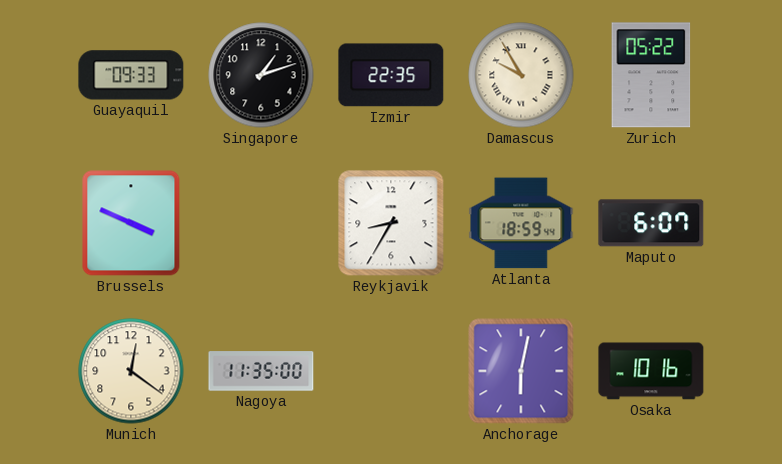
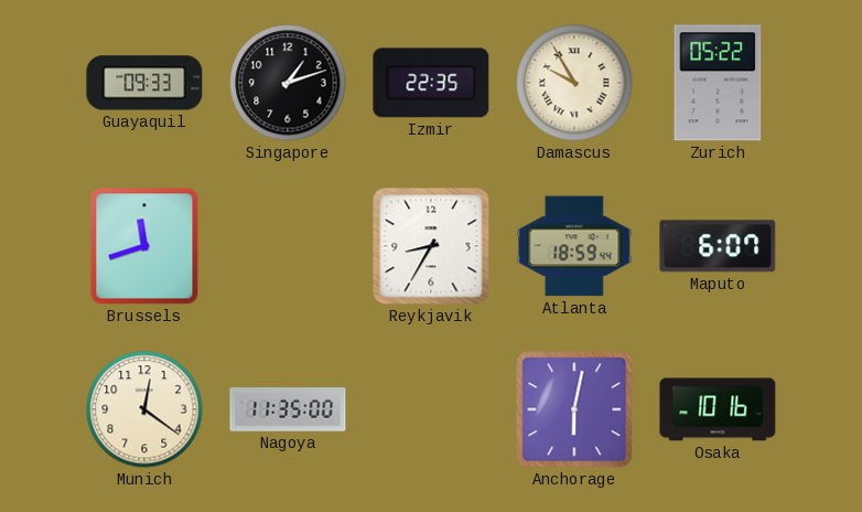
Brussels: 3:49 -> 11:42
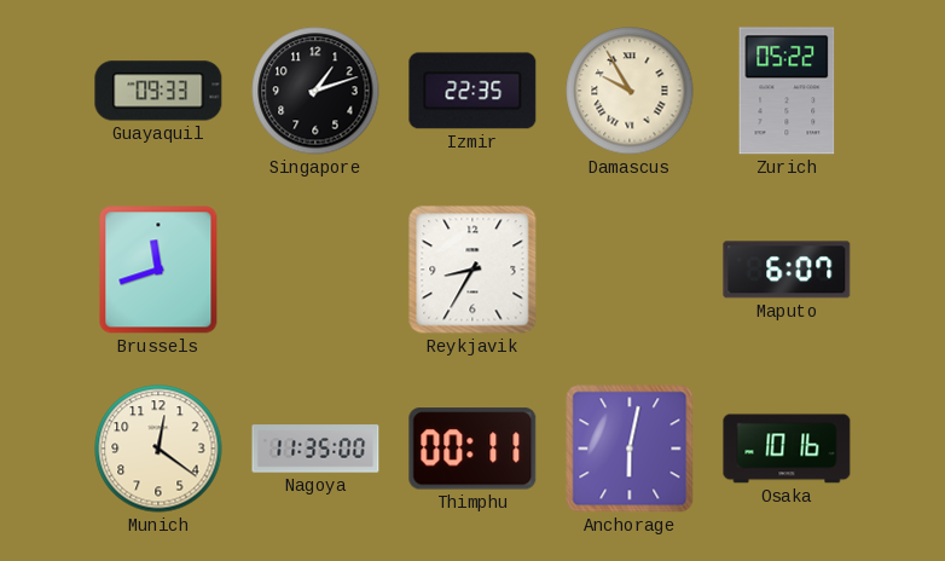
Atlanta: 18:59 -> none
Thimphu: none -> 00:11
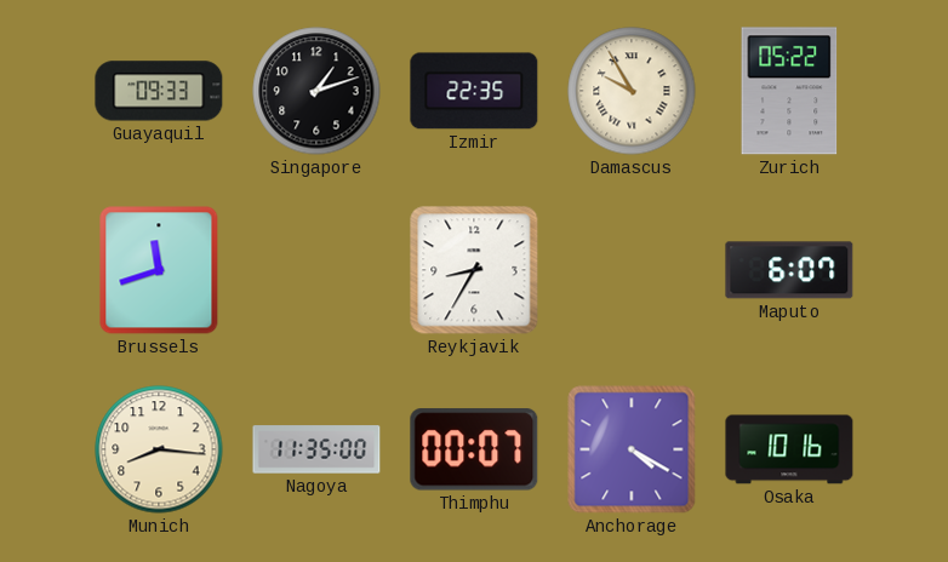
Munich: 12:21 -> 8:16
Thimphu: 00:11 -> 00:07
Anchorage: 6:02 -> 4:20
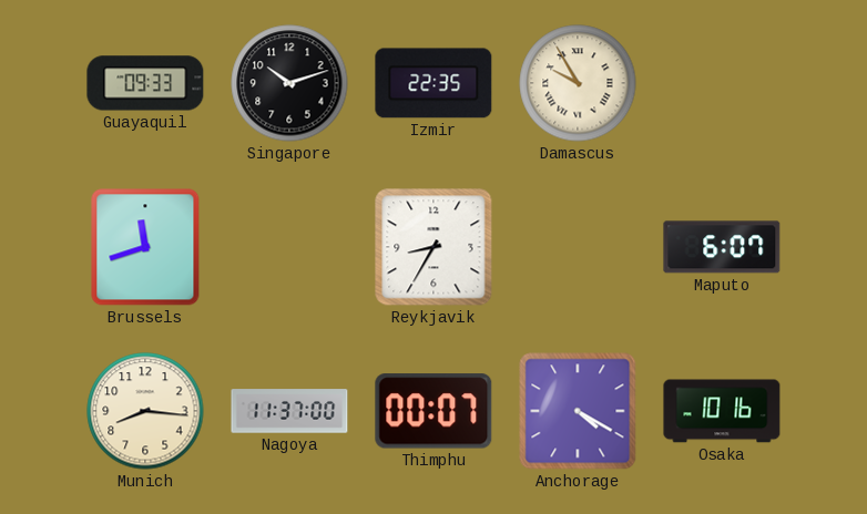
Singapore: 1:12 -> 10:12
Zurich: 05:22 -> none
Nagoya: 11:35 -> 11:37
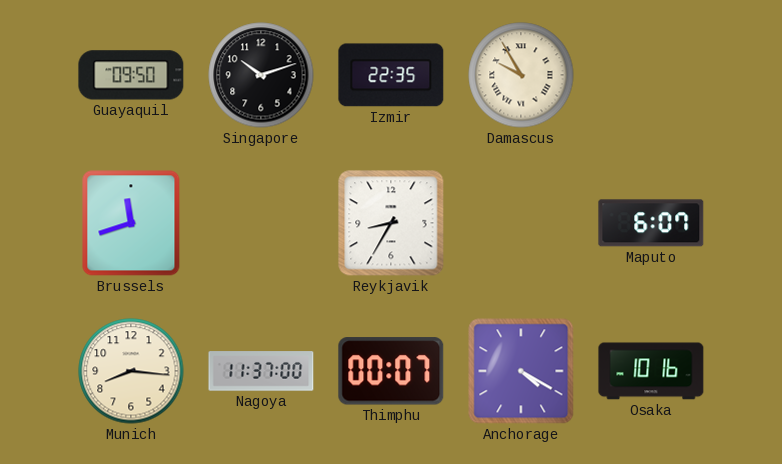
Guayaquil: 09:33 -> 09:50
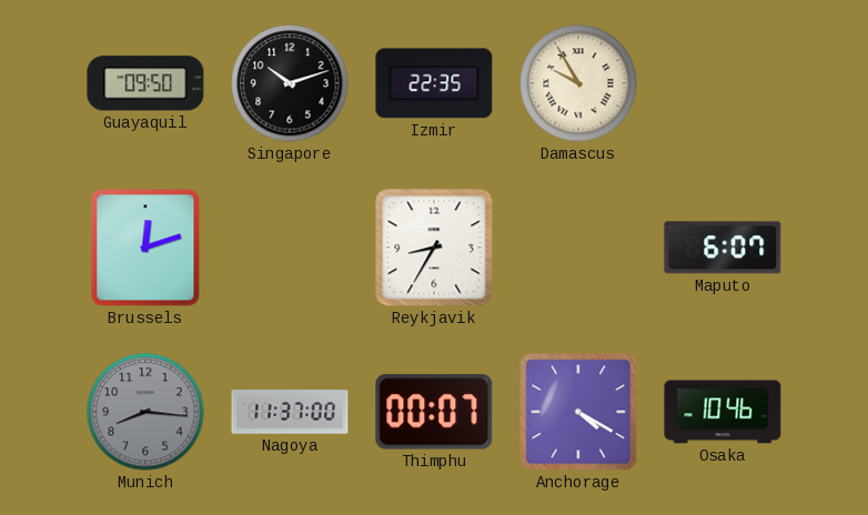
Brussels: 11:42 -> 12:12
Munich dial: cream -> grey
Osaka: 10:16 -> 10:46
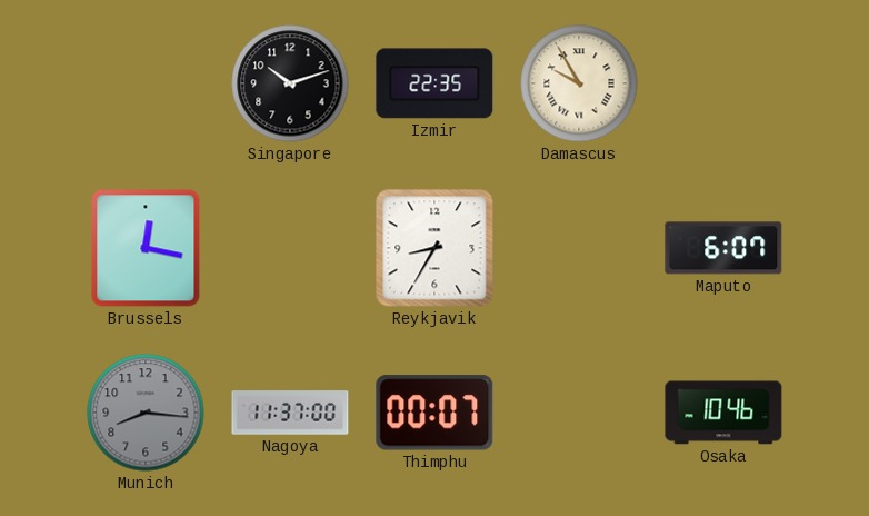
Guayaquil: 09:50 -> none
Brussels: 12:12 -> 12:17
Anchorage: 4:20 -> none
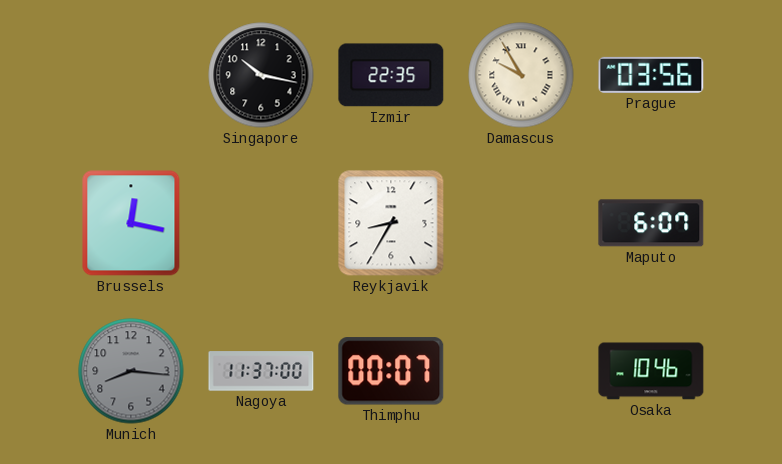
Singapore: 10:12 -> 10:17
Prague: none -> 03:56
